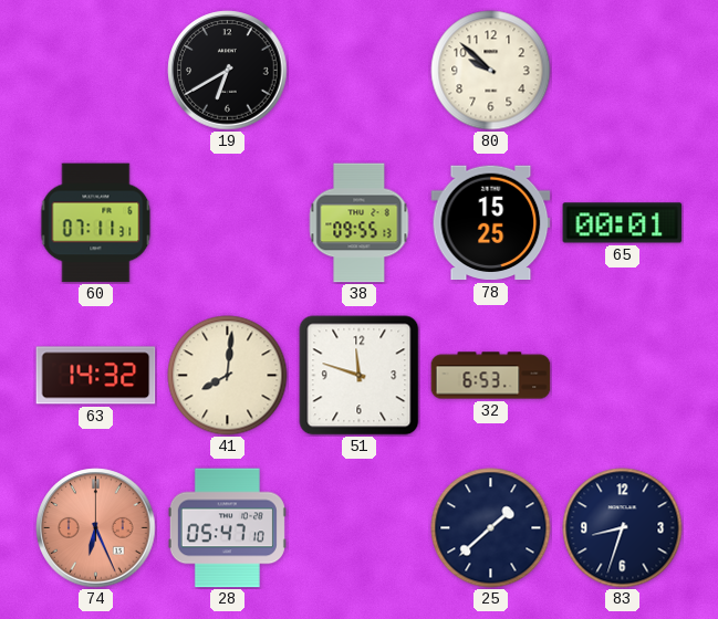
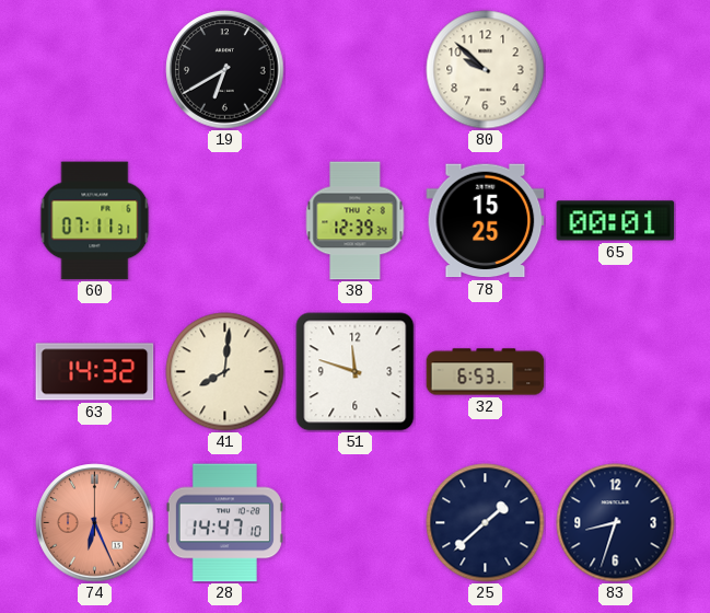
38: 09:55 -> 12:39
28: 05:47 -> 14:47
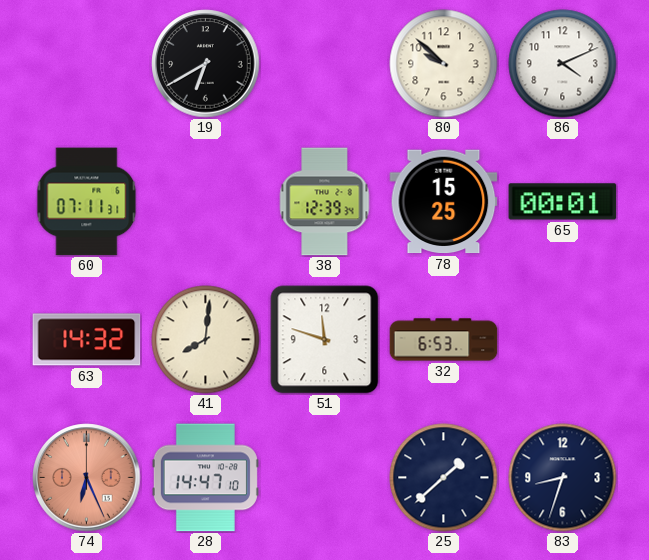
86: none -> 4:11
